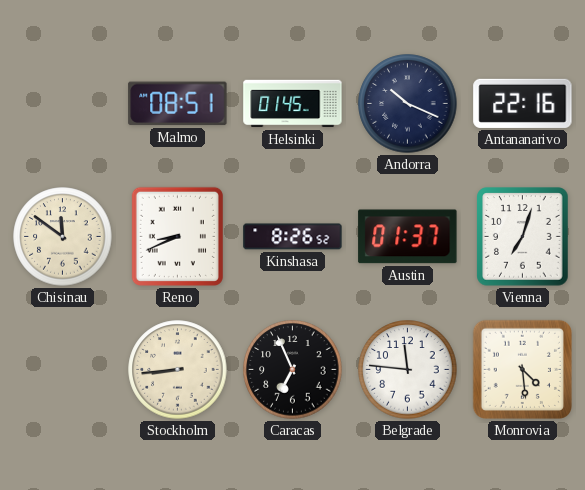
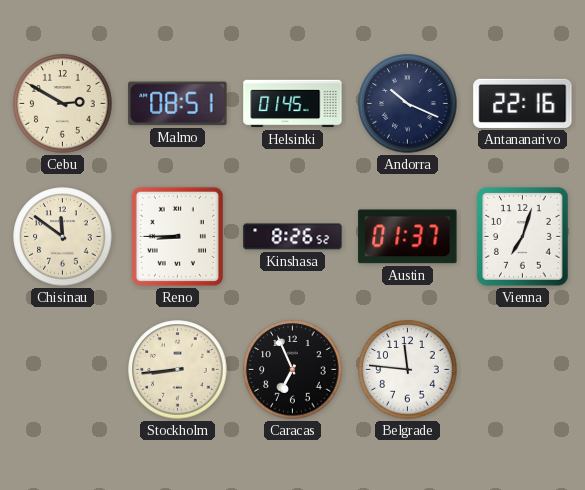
Cebu: none -> 2:50
Reno: 8:41 -> 8:45
Monrovia: 4:29 -> none
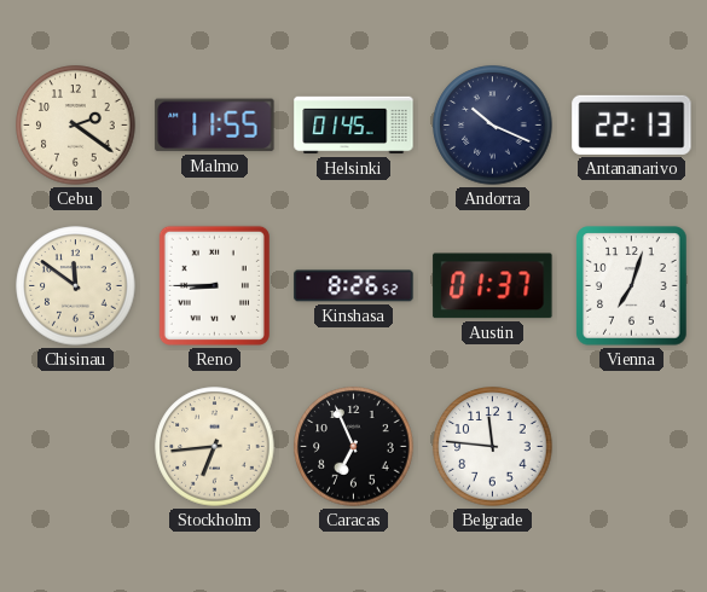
Cebu: 2:50 -> 2:21
Malmo: 08:51 -> 11:55
Antananarivo: 22:16 -> 22:13
Stockholm: 8:44 -> 6:44
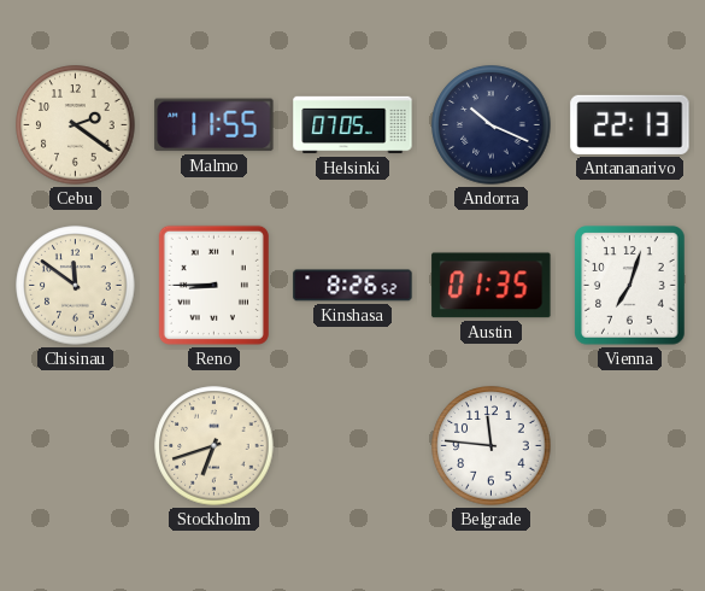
Helsinki: 01:45 -> 07:05
Austin: 01:37 -> 01:35
Stockholm: 6:44 -> 6:42
Caracas: 6:56 -> none
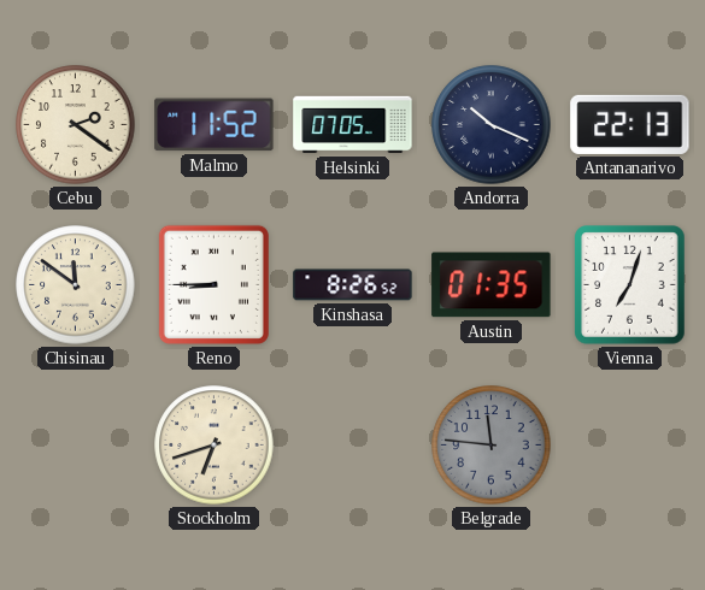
Malmo: 11:55 -> 11:52
Belgrade dial: white -> grey
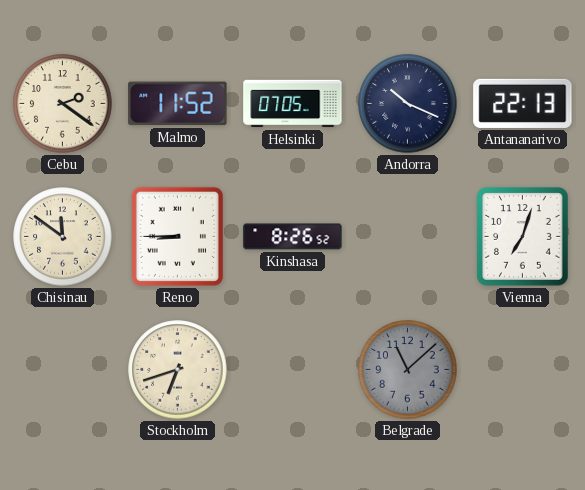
Austin: 01:35 -> none
Belgrade: 11:46 -> 11:08
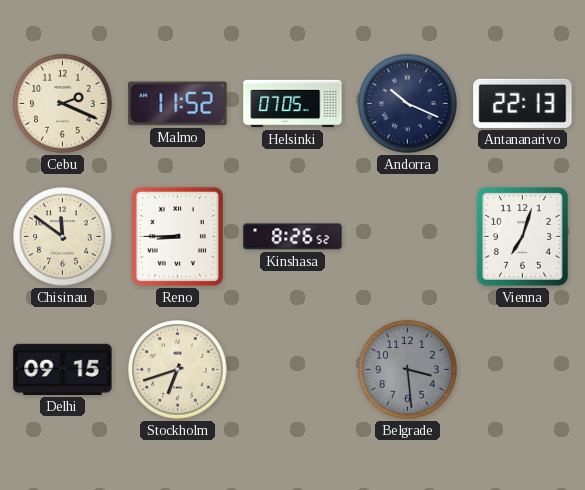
Cebu: 2:21 -> 2:19
Delhi: none -> 09:15
Belgrade: 11:08 -> 3:29
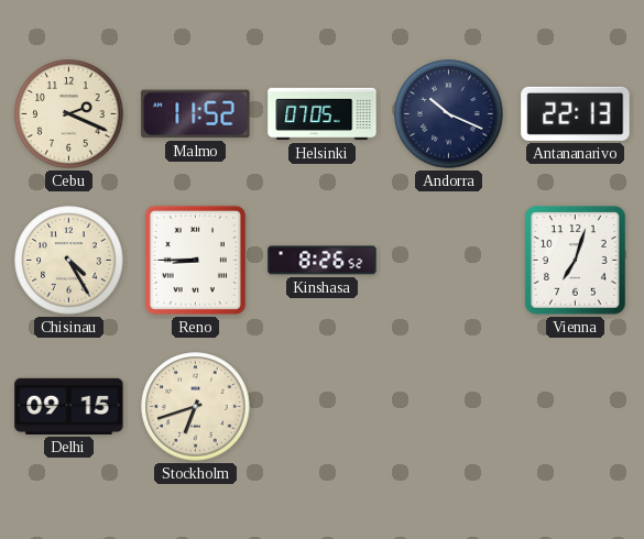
Chisinau: 11:51 -> 4:25
Belgrade: 3:29 -> none
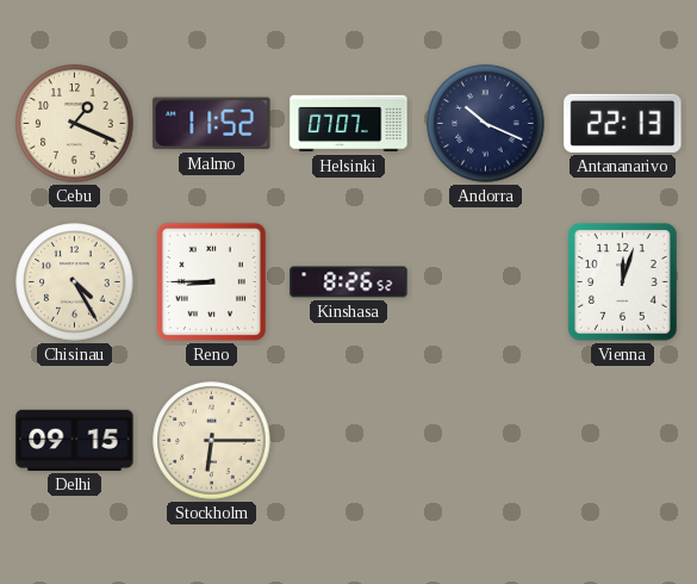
Cebu: 2:19 -> 1:19
Helsinki: 07:05 -> 07:07
Vienna: 7:03 -> 12:03
Stockholm: 6:42 -> 6:15
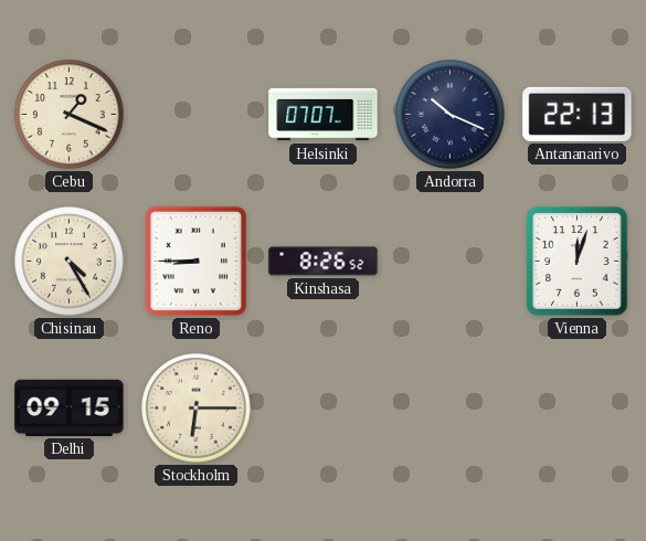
Malmo: 11:52 -> none
